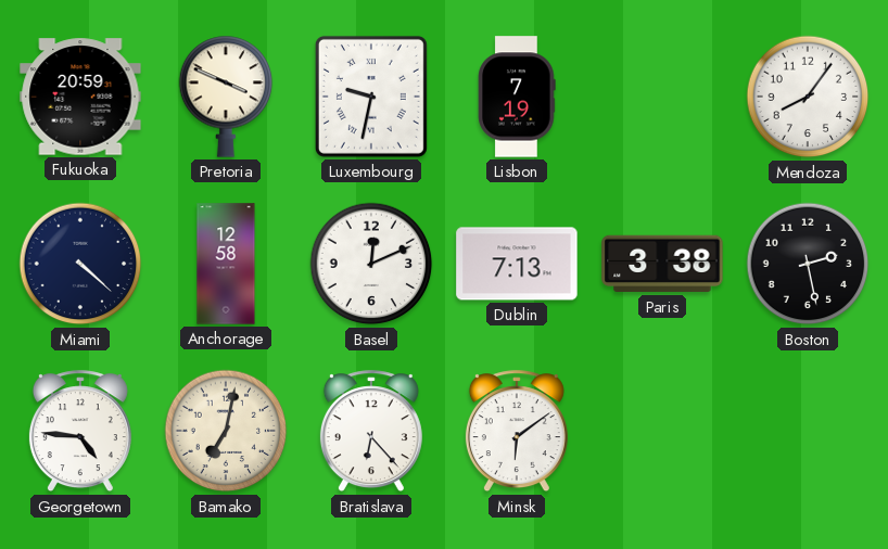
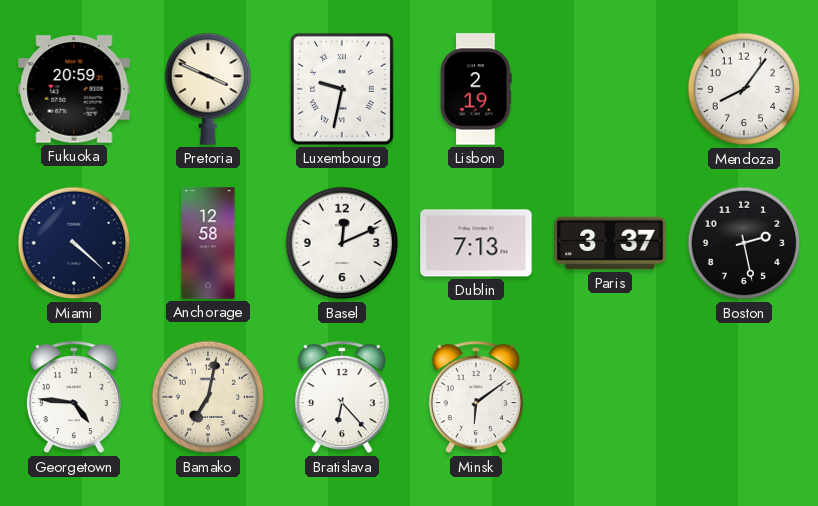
Lisbon: 7:19 -> 2:19
Paris: 3:38 -> 3:37
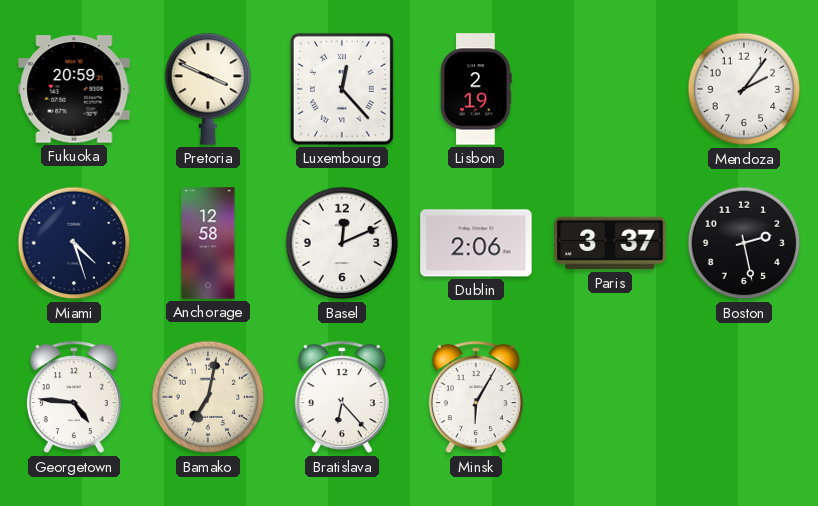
Luxembourg: 9:32 -> 12:23
Mendoza: 8:06 -> 2:06
Miami: 4:22 -> 4:27
Dublin: 7:13 -> 2:06
Minsk: 6:09 -> 6:05
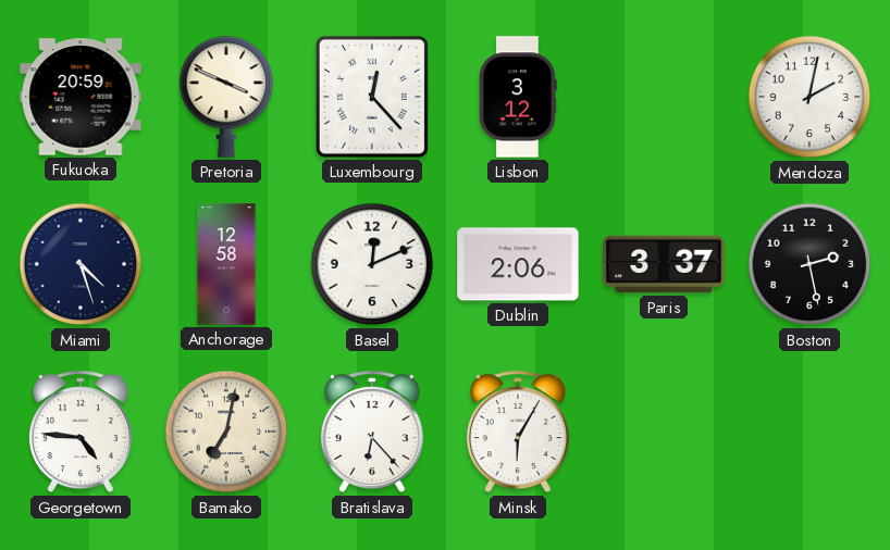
Lisbon: 2:19 -> 3:12
Mendoza: 2:06 -> 2:02
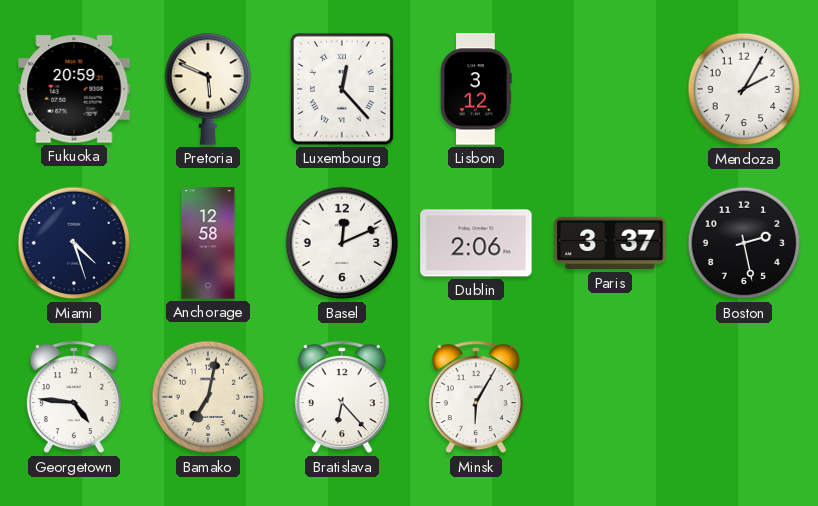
Pretoria: 3:49 -> 5:49
Mendoza: 2:02 -> 2:05
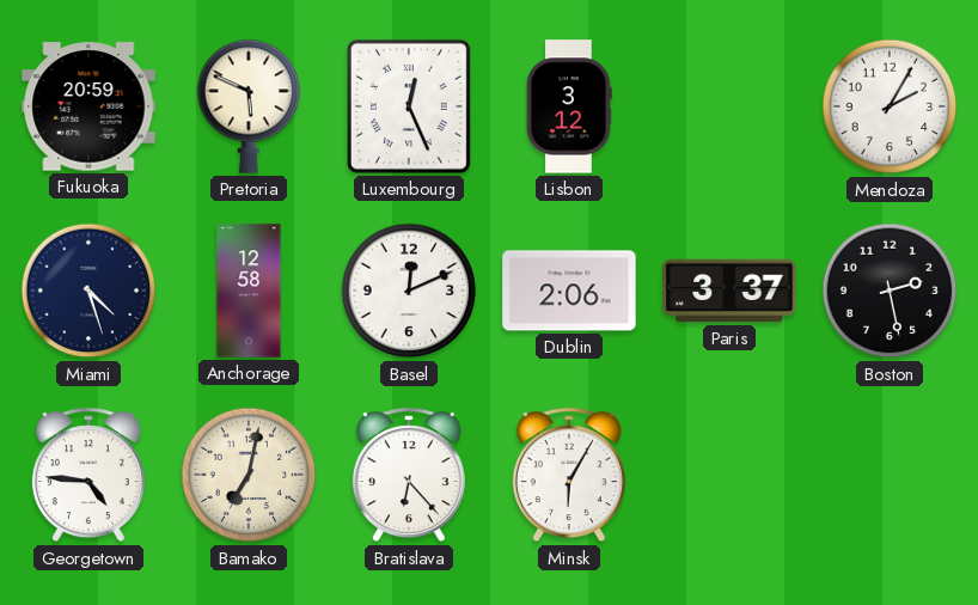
Luxembourg: 12:23 -> 12:26
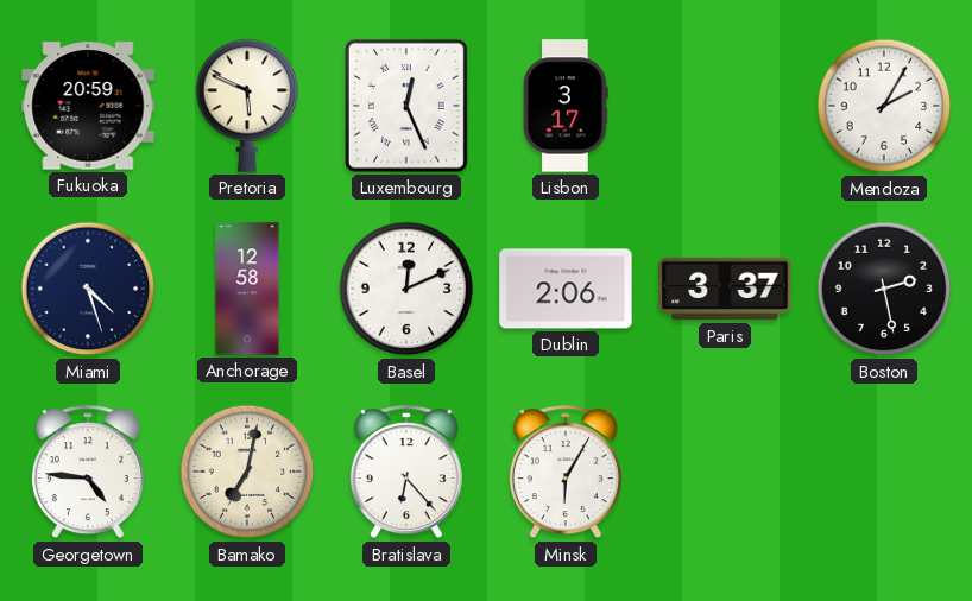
Lisbon: 3:12 -> 3:17
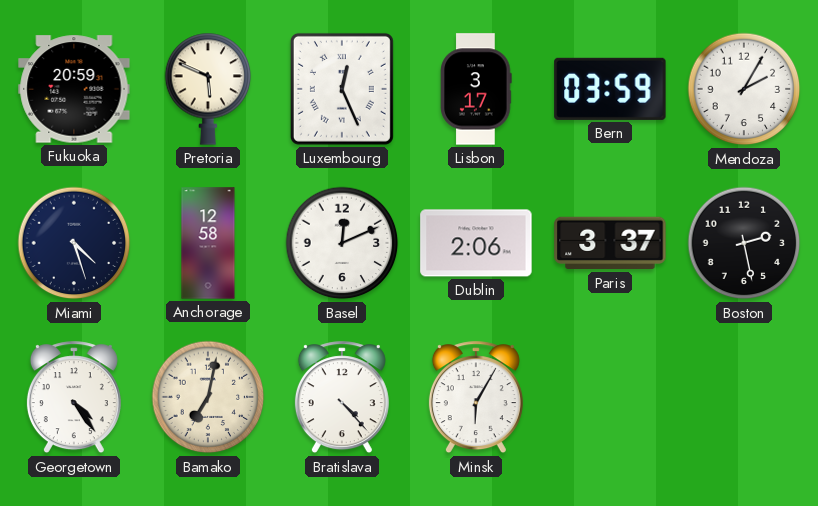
Bern: none -> 03:59
Georgetown: 4:46 -> 4:24
Bratislava: 6:23 -> 4:23
